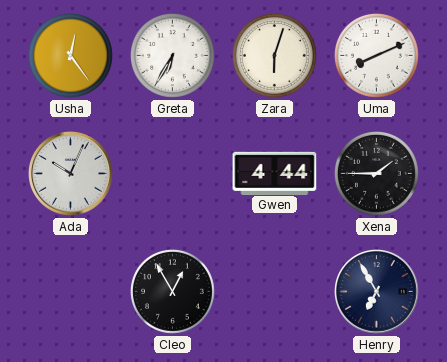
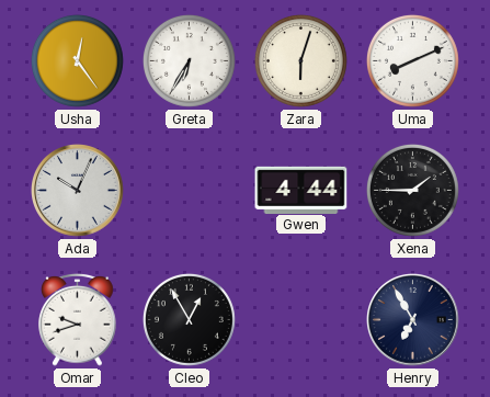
Omar: none -> 9:42
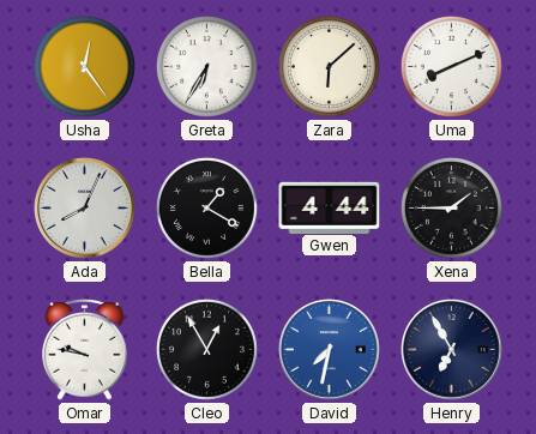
Zara: 6:03 -> 6:08
Ada: 10:04 -> 8:04
Bella: none -> 1:20
Omar: 9:42 -> 9:47
David: none -> 7:32
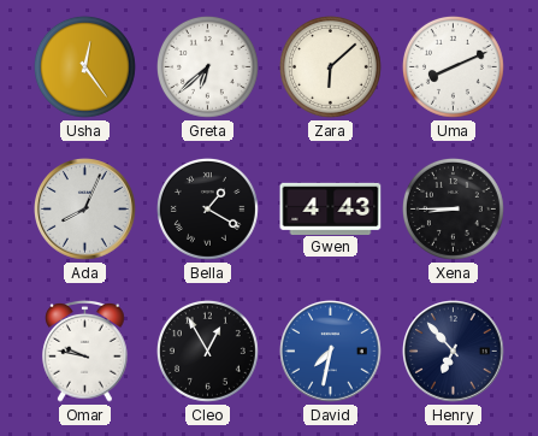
Greta: 6:35 -> 6:38
Gwen: 4:44 -> 4:43
Xena: 1:45 -> 8:45
Henry: 6:55 -> 6:53
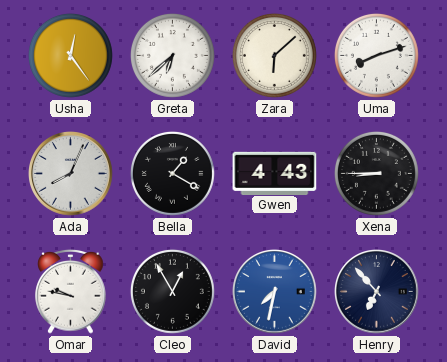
Uma: 8:11 -> 8:12
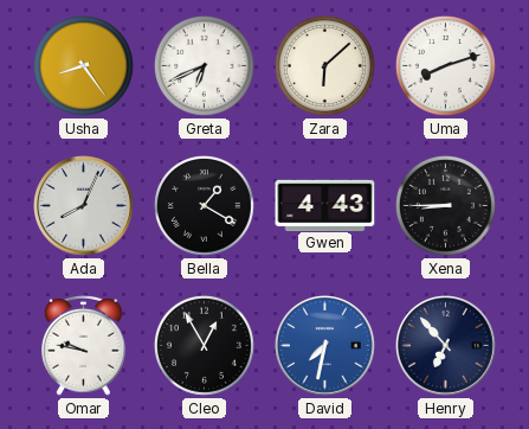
Usha: 12:24 -> 8:24
Greta: 6:38 -> 6:41
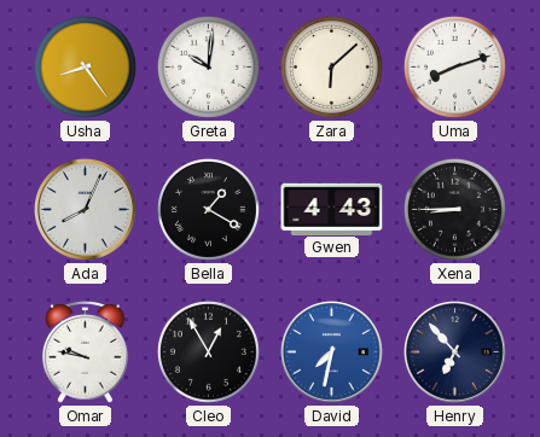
Greta: 6:41 -> 10:01
